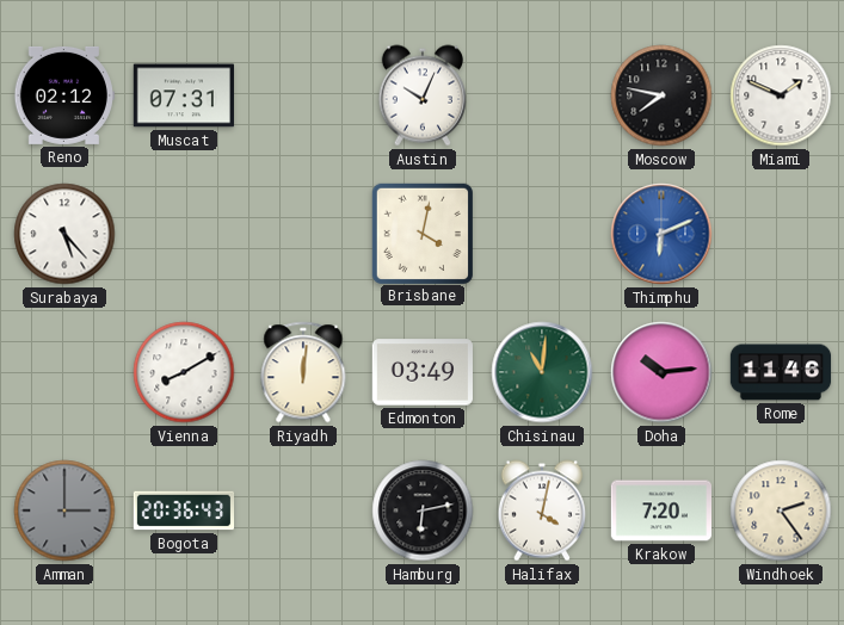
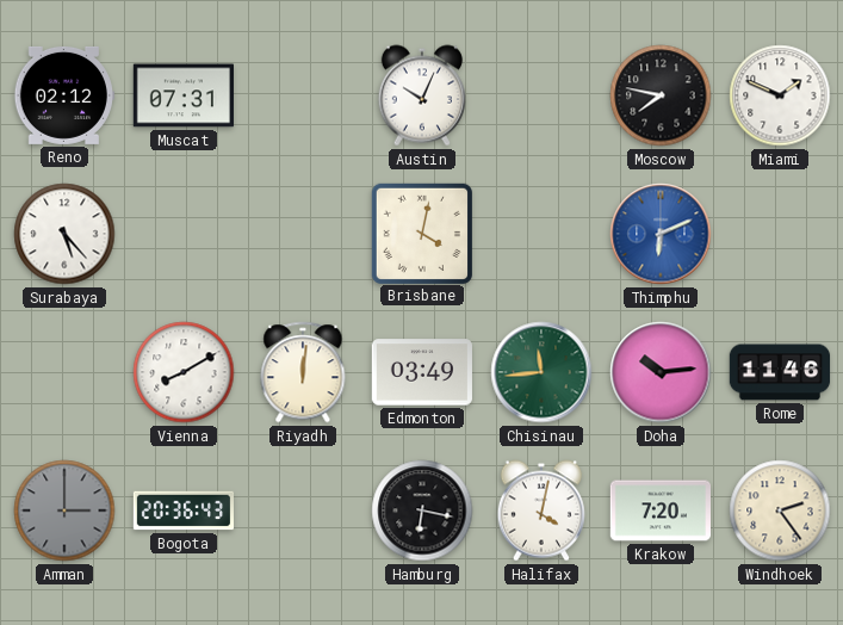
Chisinau: 11:01 -> 11:44
Hamburg: 6:13 -> 6:17
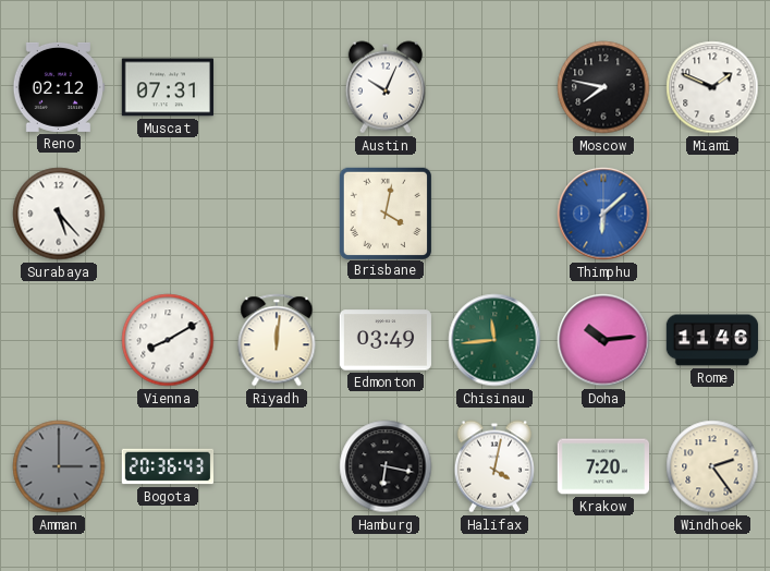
Thimphu: 6:11 -> 6:08
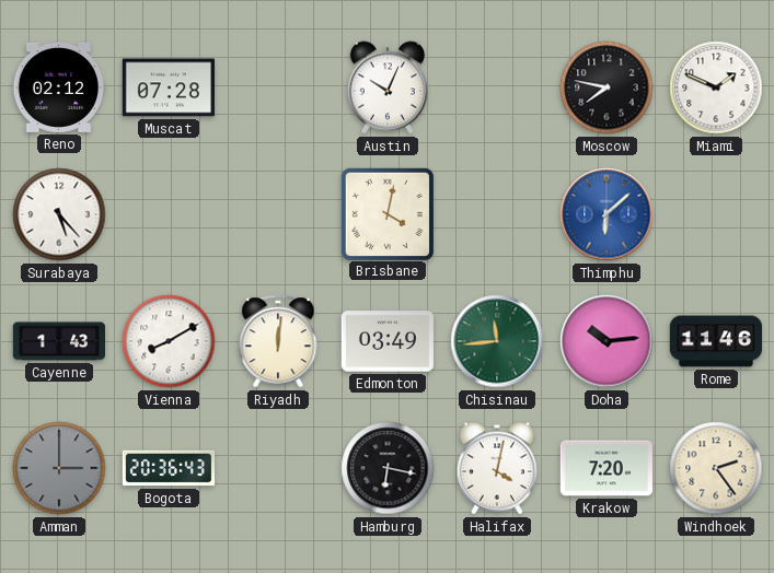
Muscat: 07:31 -> 07:28
Cayenne: none -> 1:43
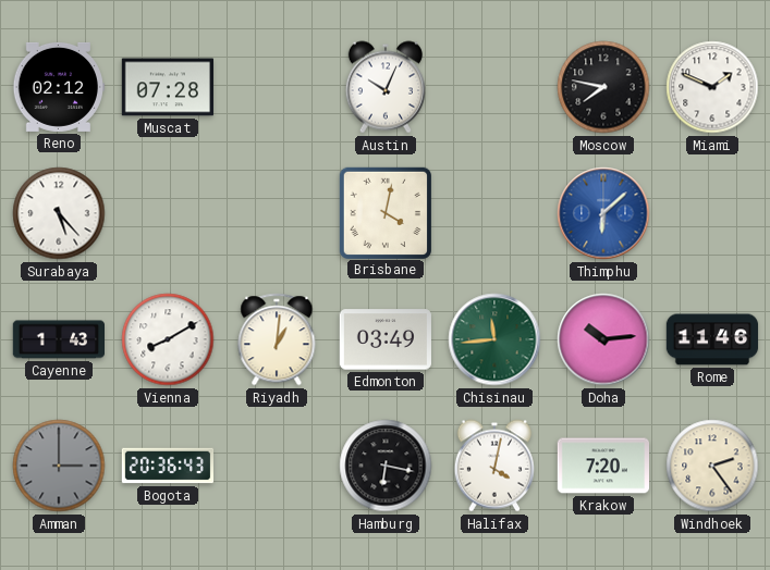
Riyadh: 12:01 -> 1:01
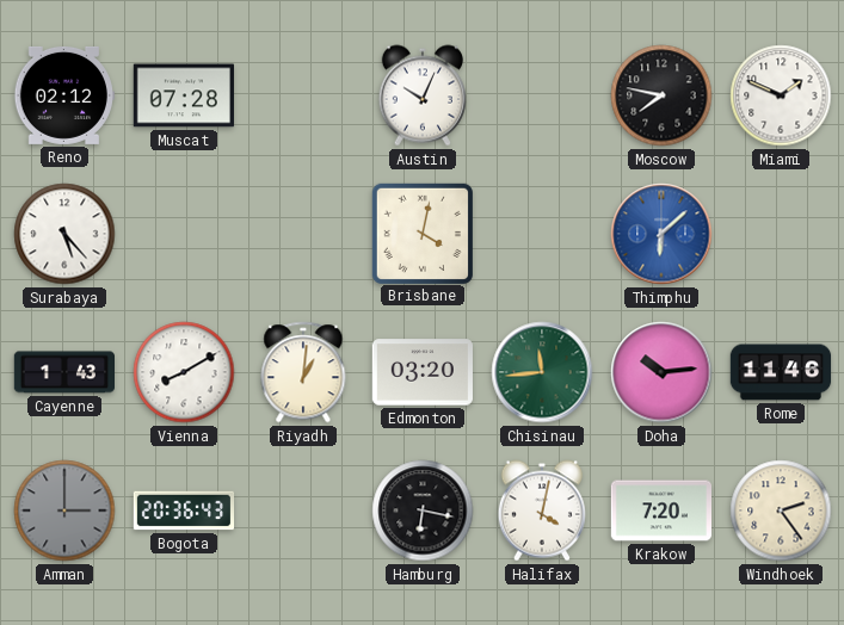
Edmonton: 03:49 -> 03:20
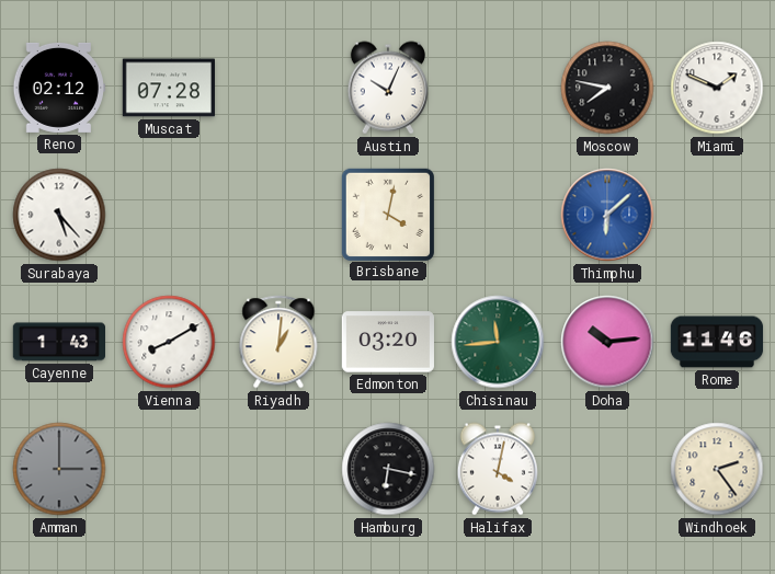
Bogota: 20:36 -> none
Krakow: 7:20 -> none
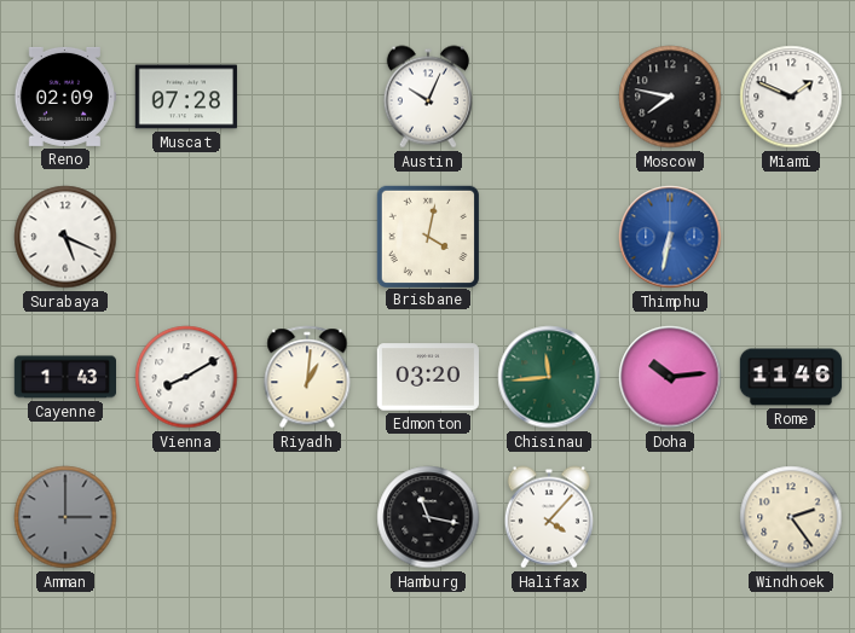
Reno: 02:12 -> 02:09
Surabaya: 5:23 -> 5:19
Thimphu: 6:08 -> 6:32
Hamburg: 6:17 -> 11:17
Halifax: 4:02 -> 4:07
